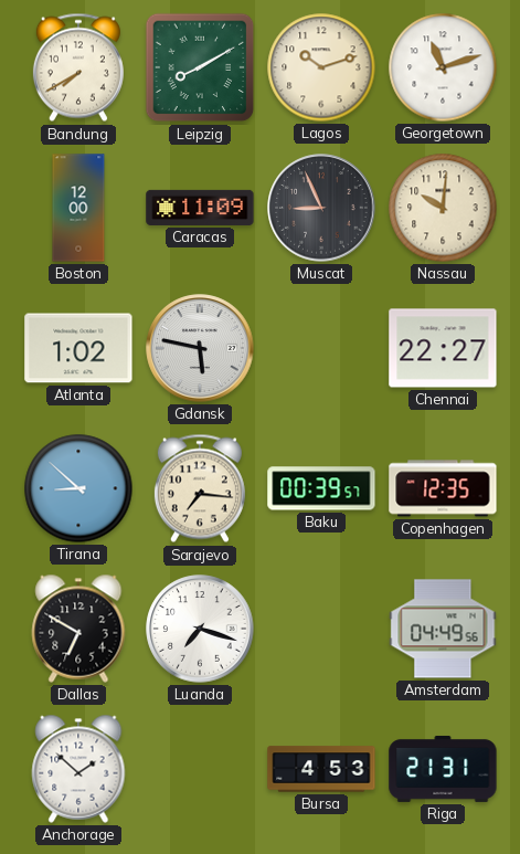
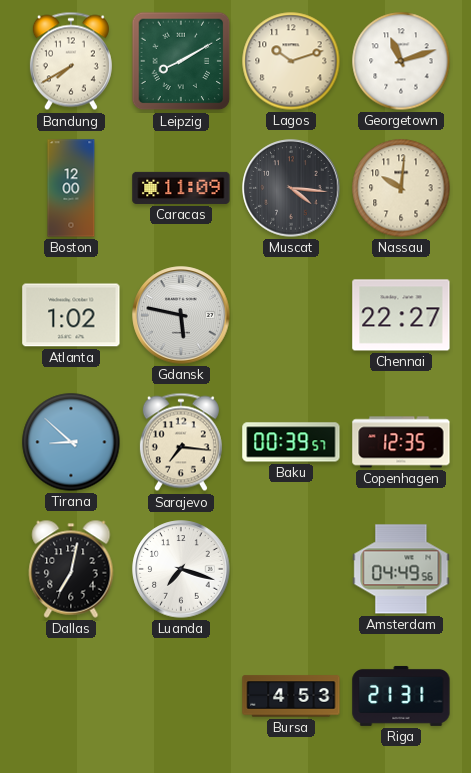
Muscat: 8:56 -> 4:16
Dallas: 6:50 -> 7:02
Anchorage: 1:52 -> none
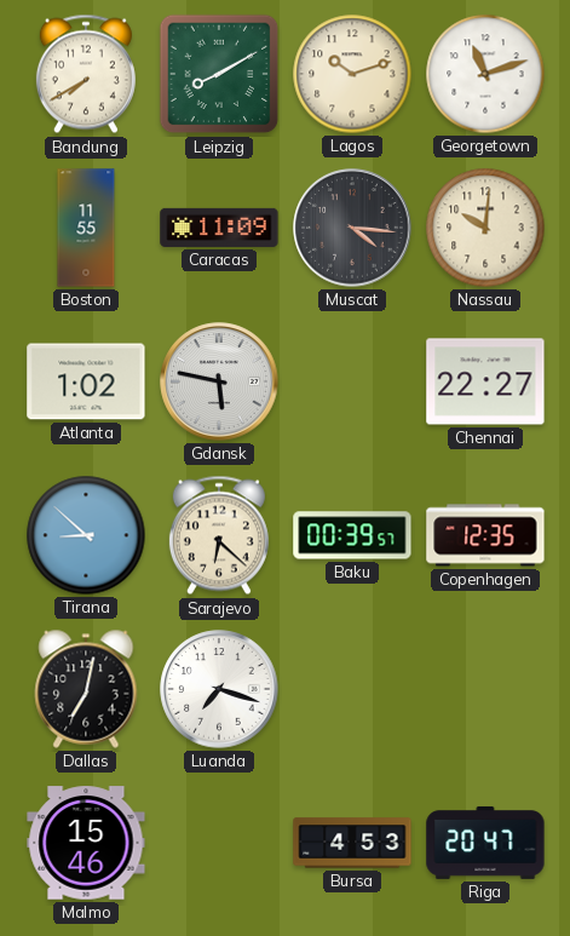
Boston: 12:00 -> 11:55
Sarajevo: 7:16 -> 6:22
Amsterdam: 04:49 -> none
Malmo: none -> 15:46
Riga: 21:31 -> 20:47
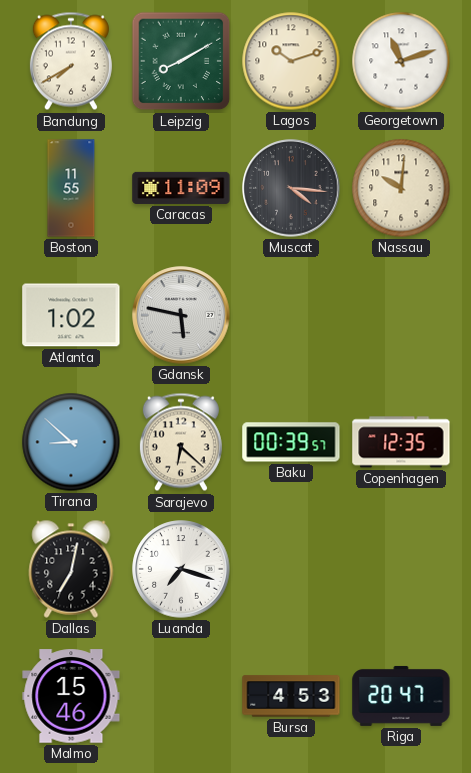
Chennai: 22:27 -> none
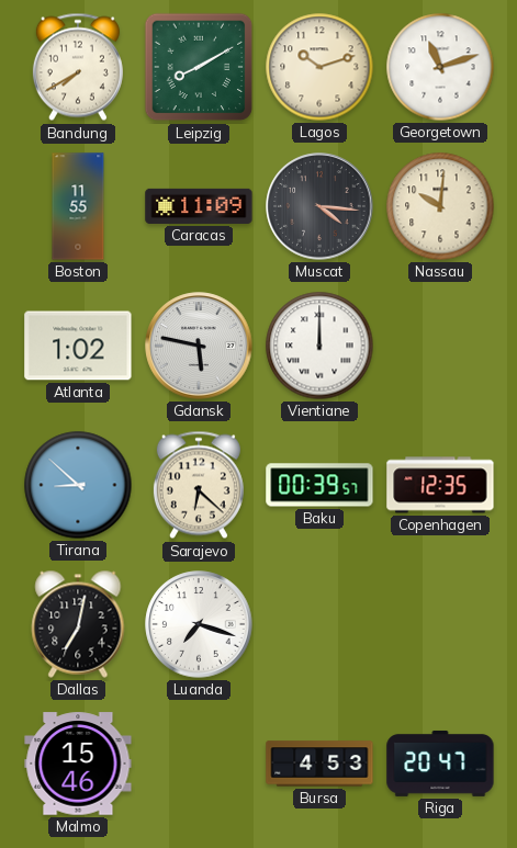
Vientiane: none -> 12:00
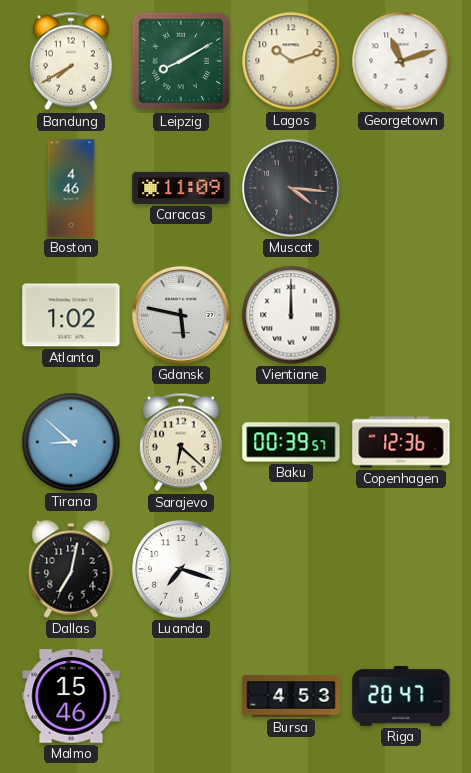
Boston: 11:55 -> 4:46
Nassau: 10:01 -> none
Copenhagen: 12:35 -> 12:36
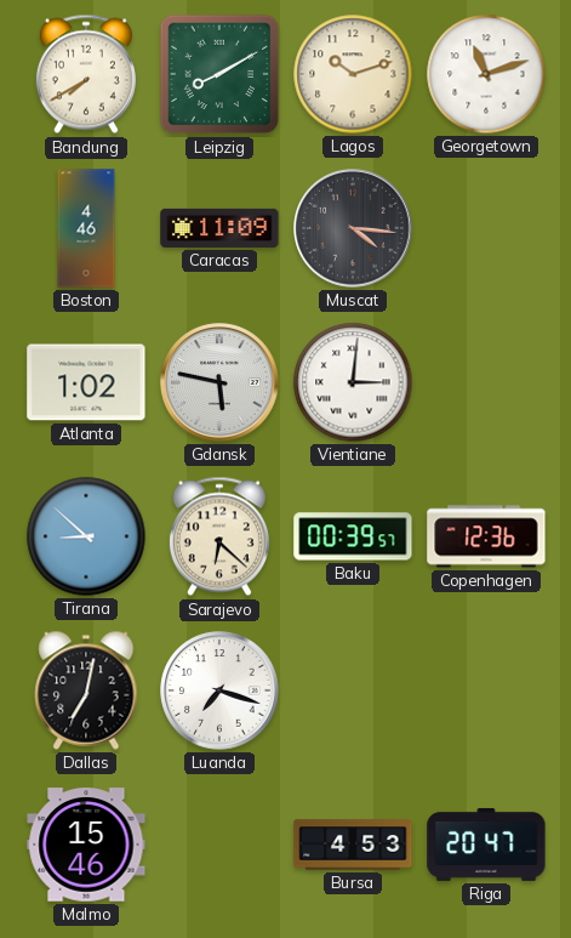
Vientiane: 12:00 -> 3:01
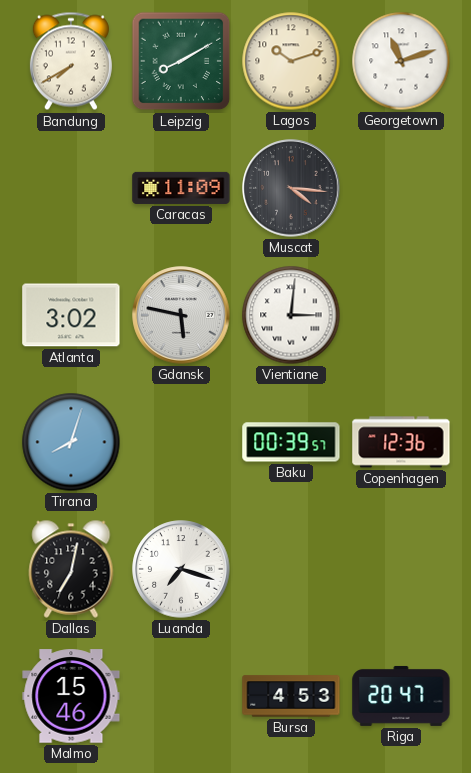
Boston: 4:46 -> none
Atlanta: 1:02 -> 3:02
Tirana: 8:52 -> 8:03
Sarajevo: 6:22 -> none
